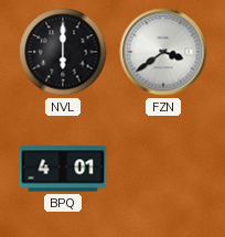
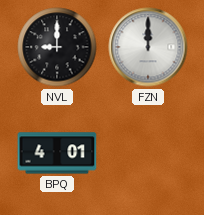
NVL: 6:00 -> 9:00
FZN: 3:39 -> 12:00
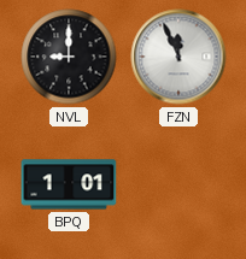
FZN: 12:00 -> 11:56
BPQ: 4:01 -> 1:01
